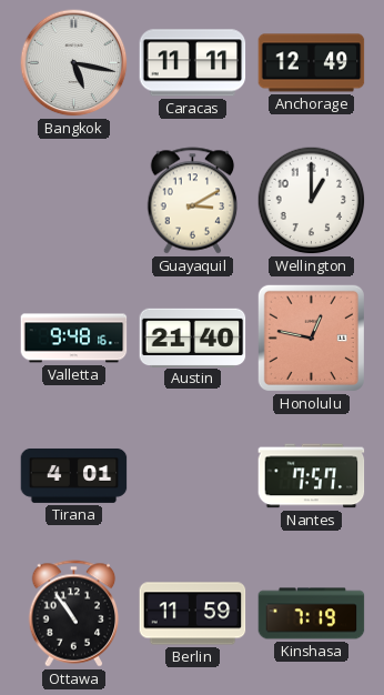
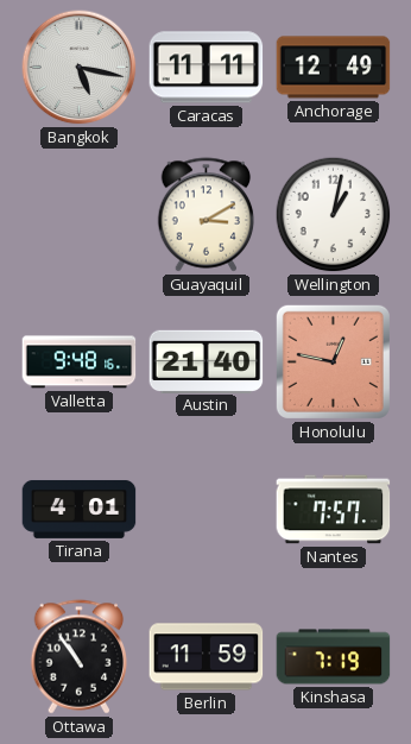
Wellington: 1:00 -> 1:02
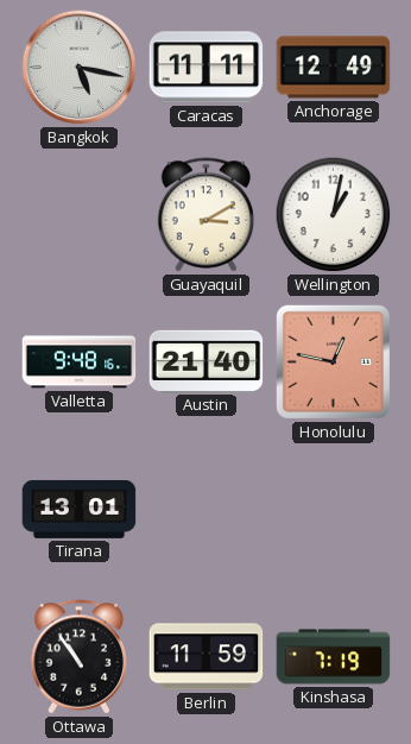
Tirana: 4:01 -> 13:01
Nantes: 7:57 -> none
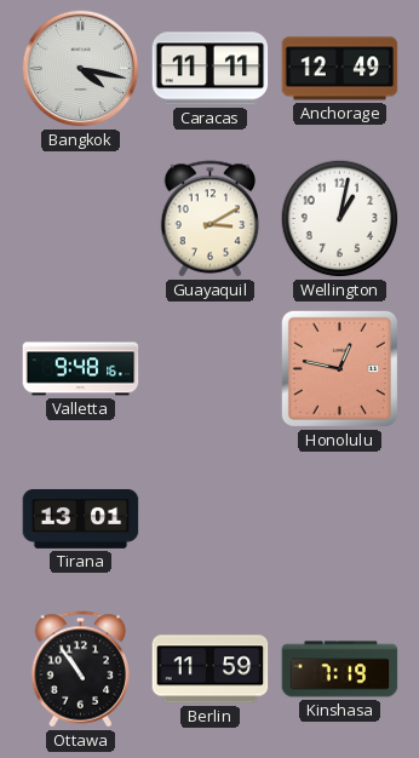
Bangkok: 5:17 -> 4:17
Austin: 21:40 -> none
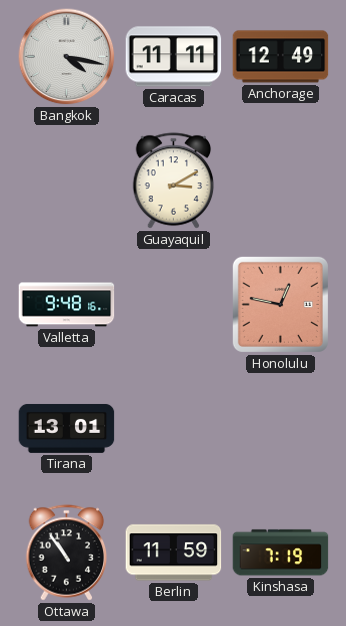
Wellington: 1:02 -> none
